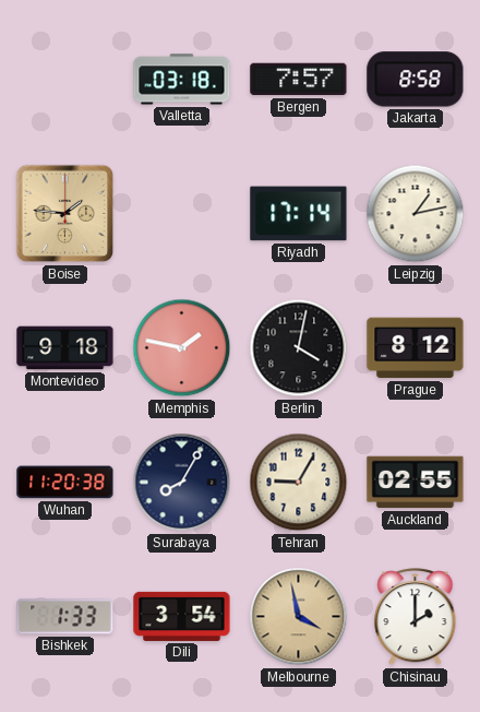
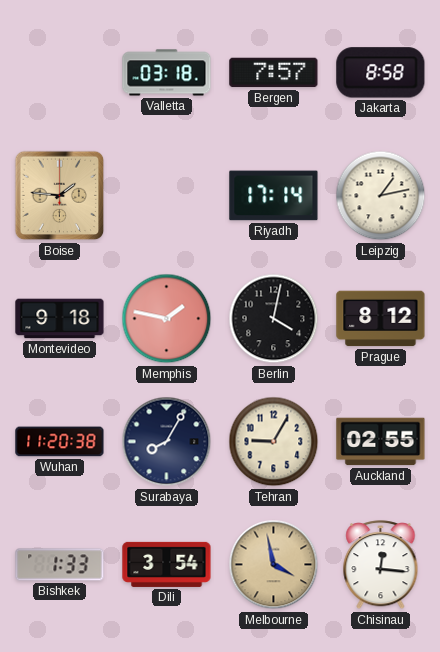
Chisinau: 2:00 -> 12:16
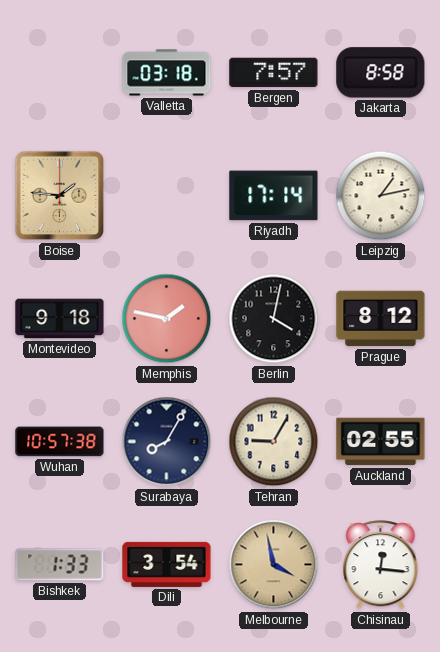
Wuhan: 11:20 -> 10:57
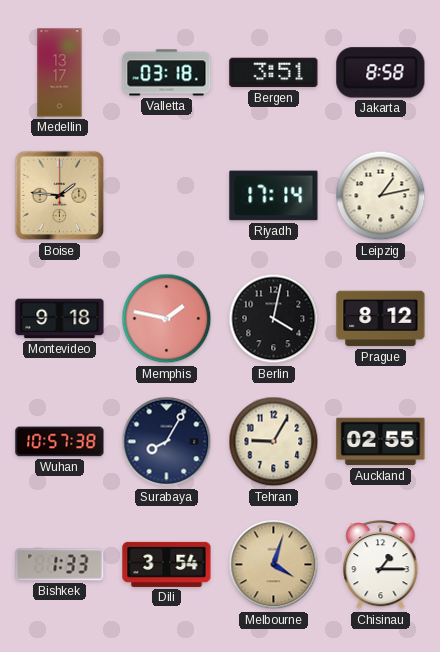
Medellin: none -> 13:17
Bergen: 7:57 -> 3:51
Melbourne: 3:58 -> 4:03
Chisinau: 12:16 -> 1:15
